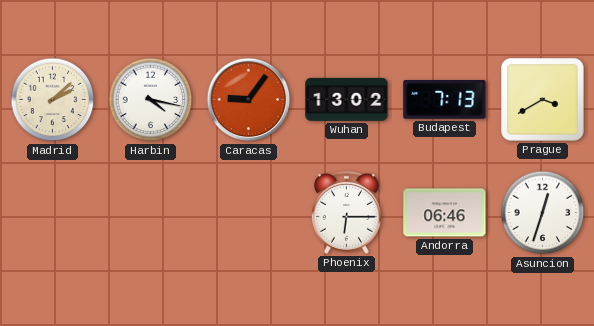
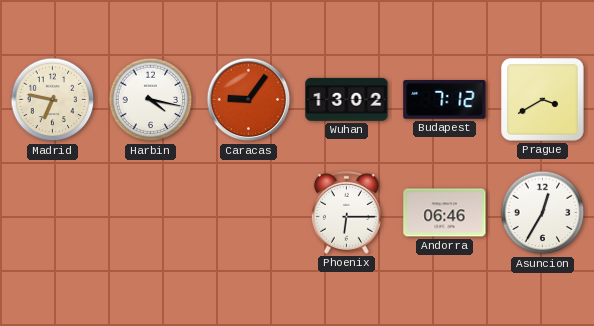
Madrid: 2:08 -> 6:47
Budapest: 7:13 -> 7:12
Asuncion: 12:33 -> 12:35
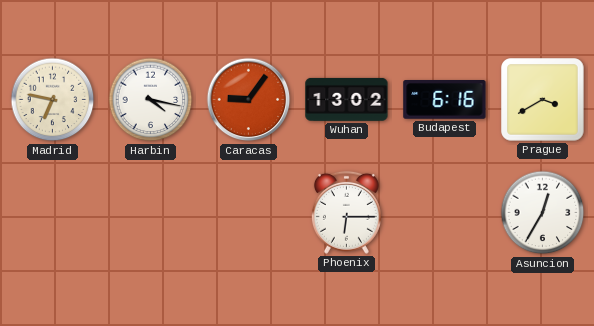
Budapest: 7:12 -> 6:16
Andorra: 06:46 -> none
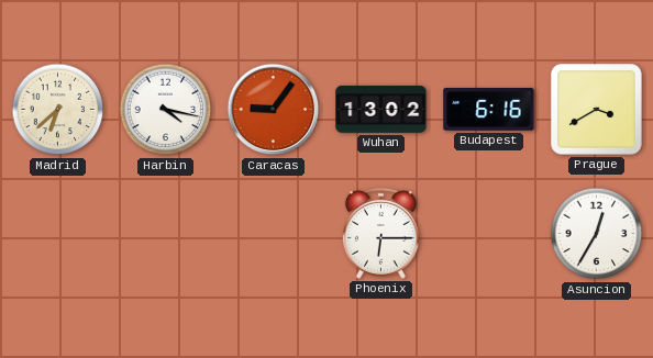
Madrid: 6:47 -> 6:38
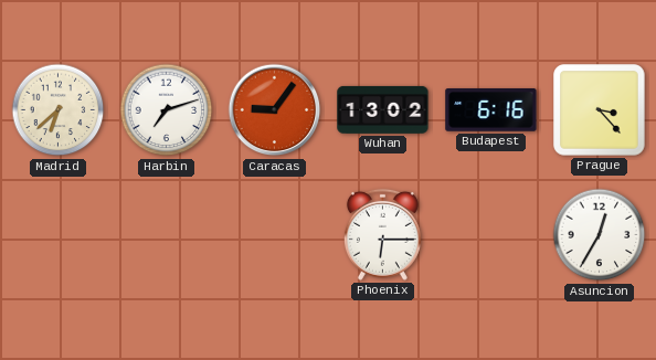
Harbin: 4:17 -> 7:12
Prague: 3:40 -> 3:23
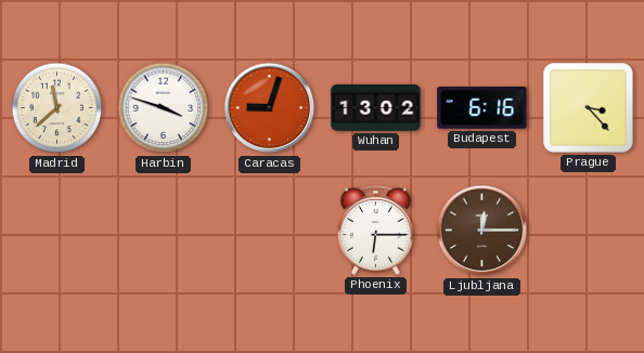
Madrid: 6:38 -> 11:38
Harbin: 7:12 -> 3:48
Caracas: 9:06 -> 9:03
Ljubljana: none -> 12:15
Asuncion: 12:35 -> none
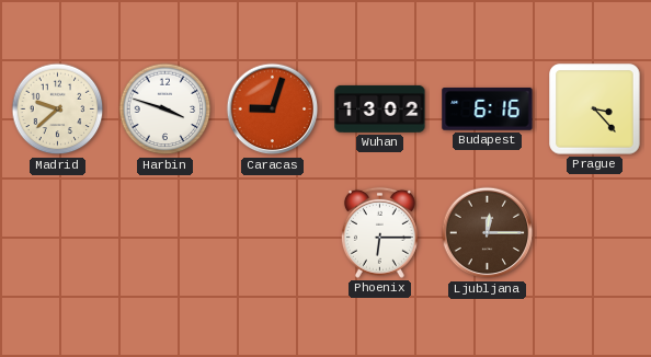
Madrid: 11:38 -> 9:38
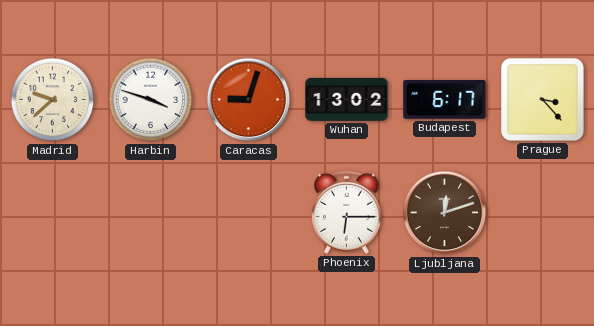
Budapest: 6:16 -> 6:17
Ljubljana: 12:15 -> 12:12
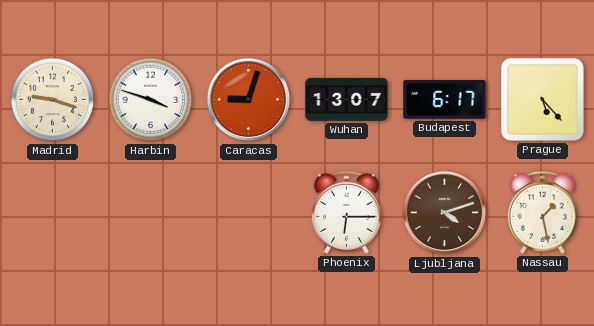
Madrid: 9:38 -> 9:18
Wuhan: 13:02 -> 13:07
Prague: 3:23 -> 5:23
Ljubljana: 12:12 -> 4:12
Nassau: none -> 1:28
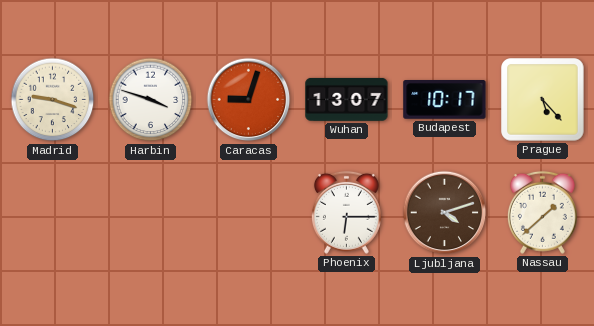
Budapest: 6:17 -> 10:17
Nassau: 1:28 -> 1:38
